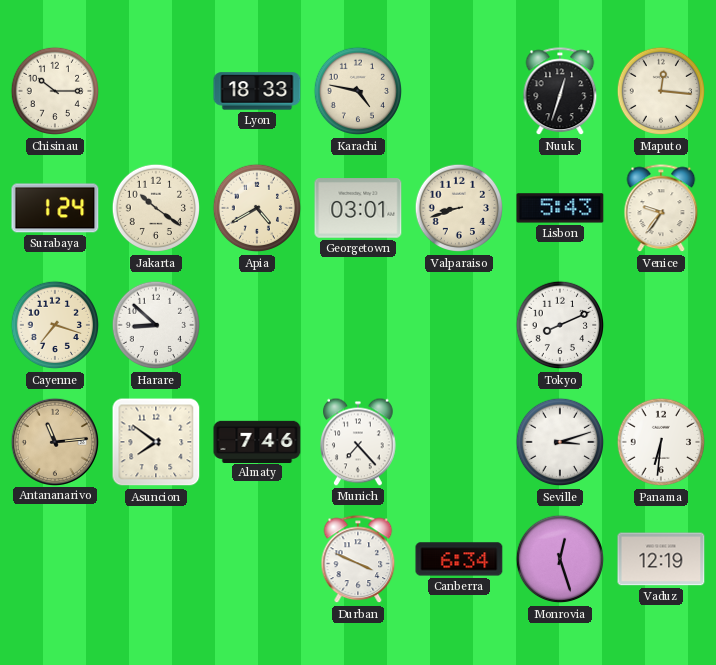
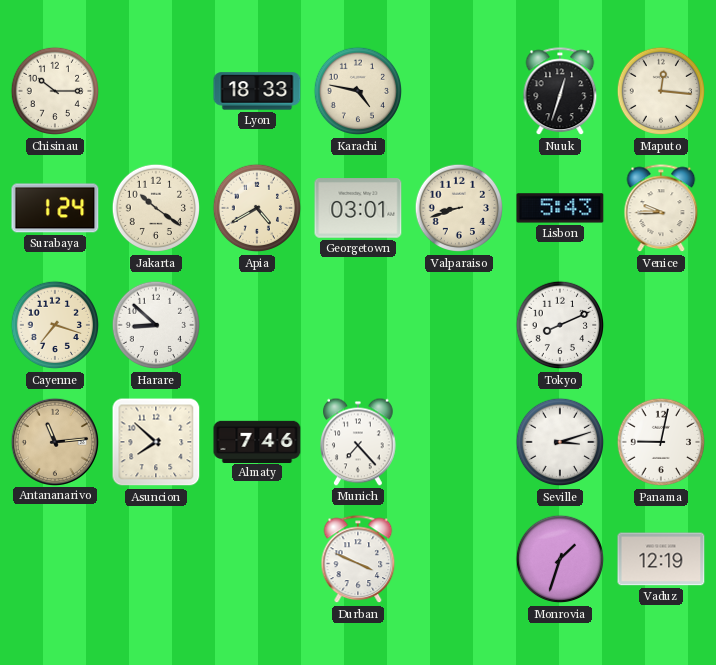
Venice: 9:36 -> 9:45
Asuncion: 7:51 -> 7:52
Panama: 6:31 -> 9:02
Canberra: 6:34 -> none
Monrovia: 12:27 -> 1:33
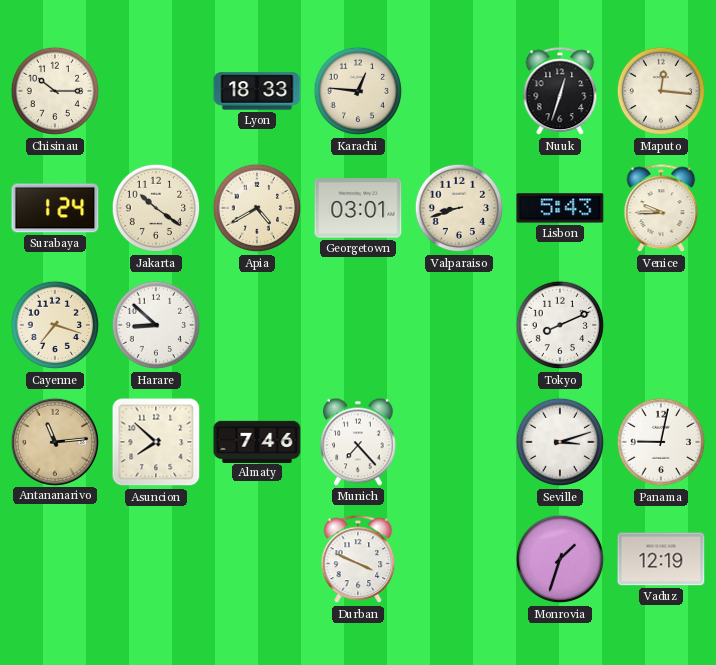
Karachi: 4:47 -> 12:46
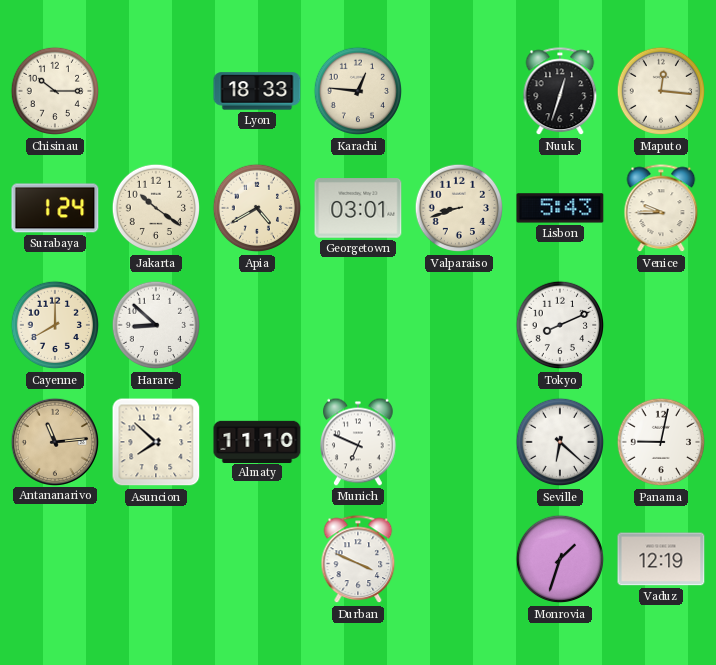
Cayenne: 7:18 -> 8:00
Almaty: 7:46 -> 11:10
Munich: 7:23 -> 6:49
Seville: 3:12 -> 6:22
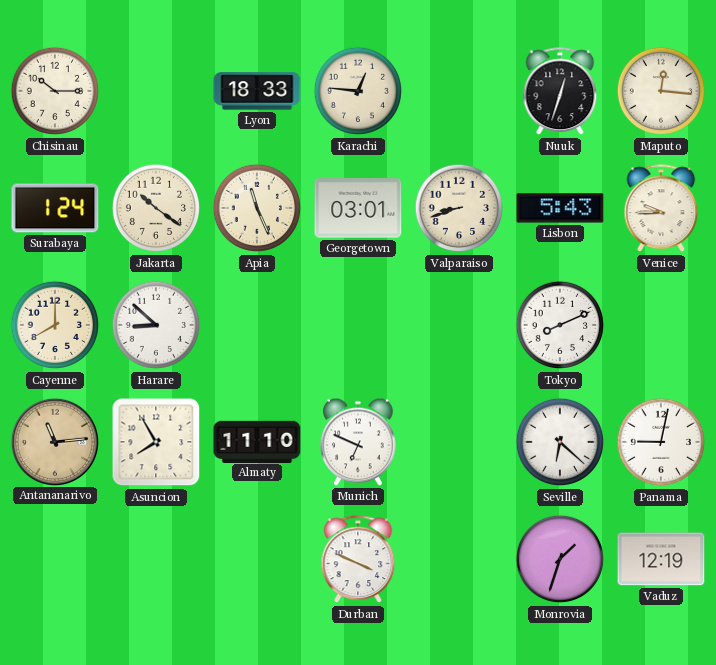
Apia: 4:40 -> 11:26
Asuncion: 7:52 -> 7:55
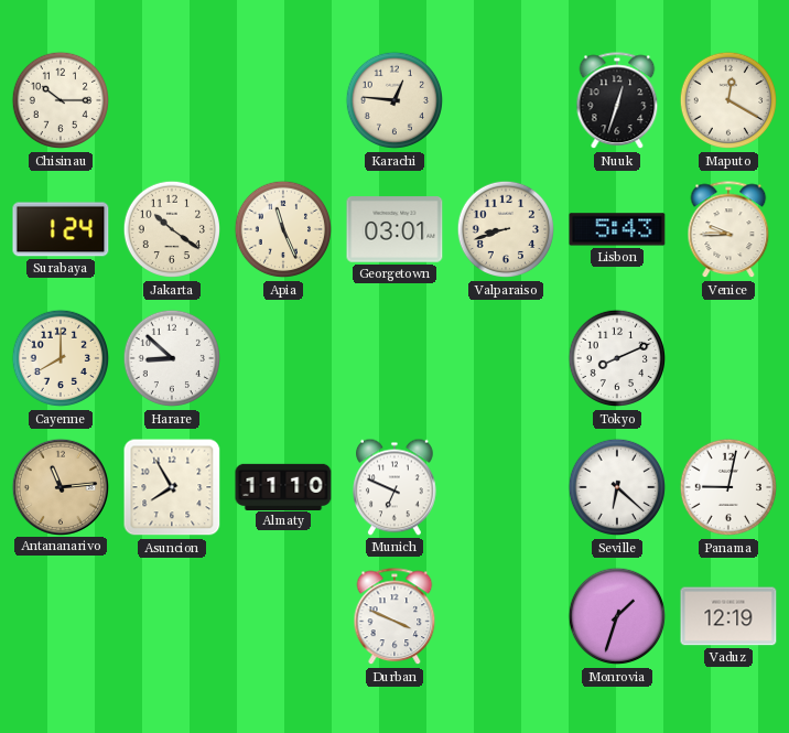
Lyon: 18:33 -> none
Maputo: 12:16 -> 12:20
